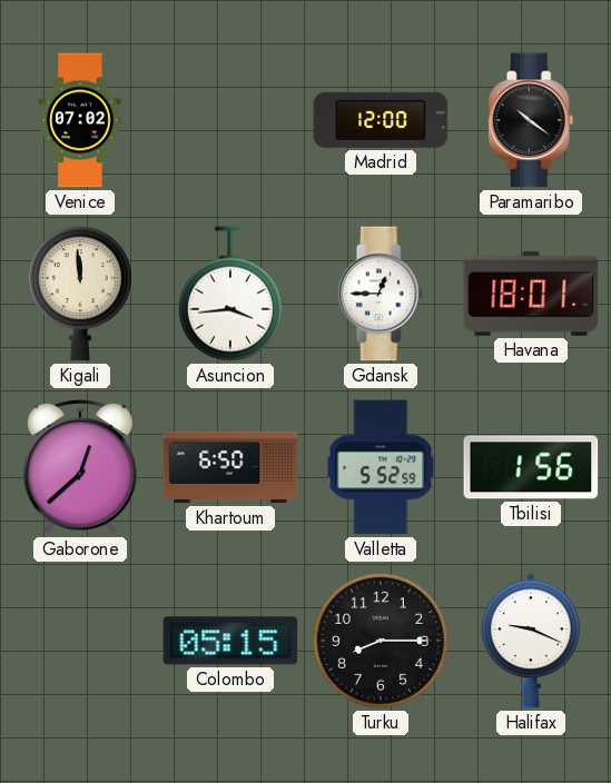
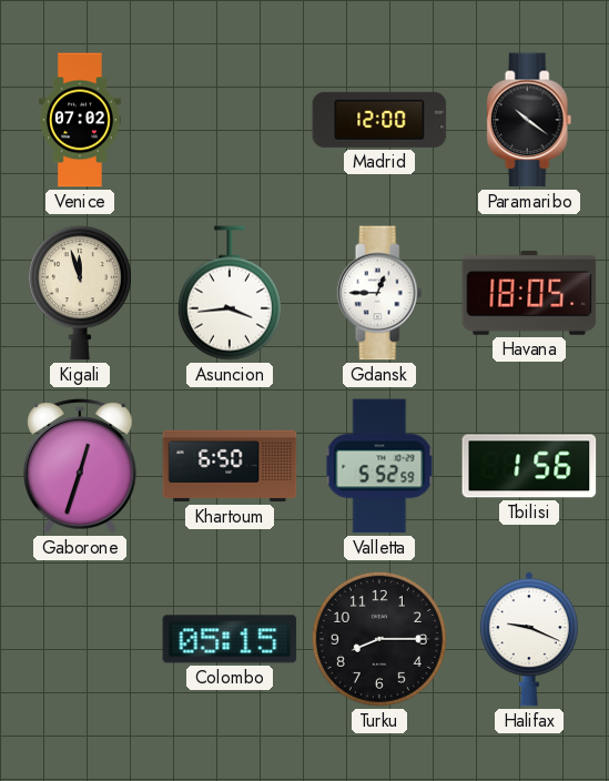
Kigali: 11:59 -> 11:57
Havana: 18:01 -> 18:05
Gaborone: 12:38 -> 12:33
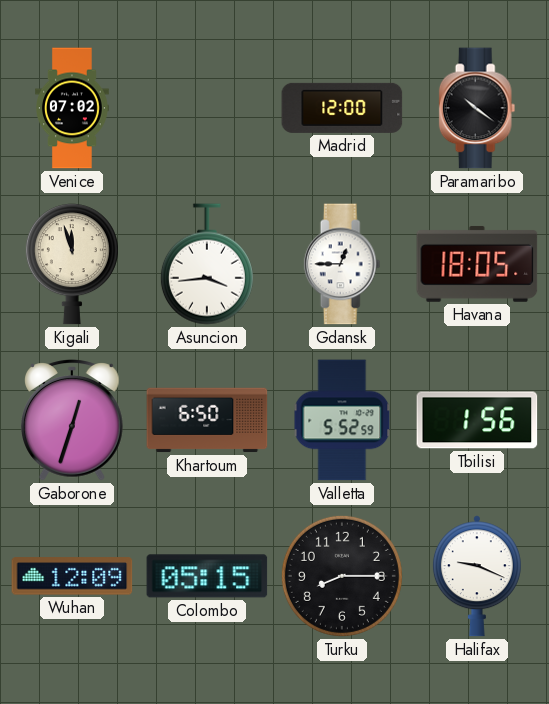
Wuhan: none -> 12:09
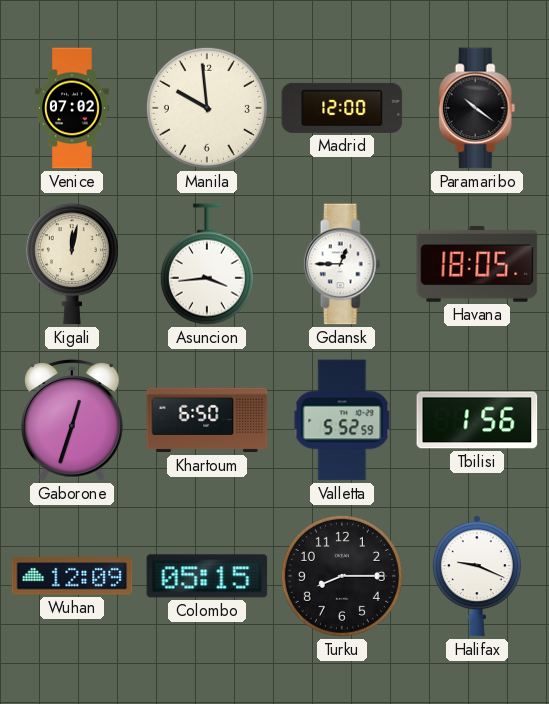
Manila: none -> 9:59
Kigali: 11:57 -> 12:02
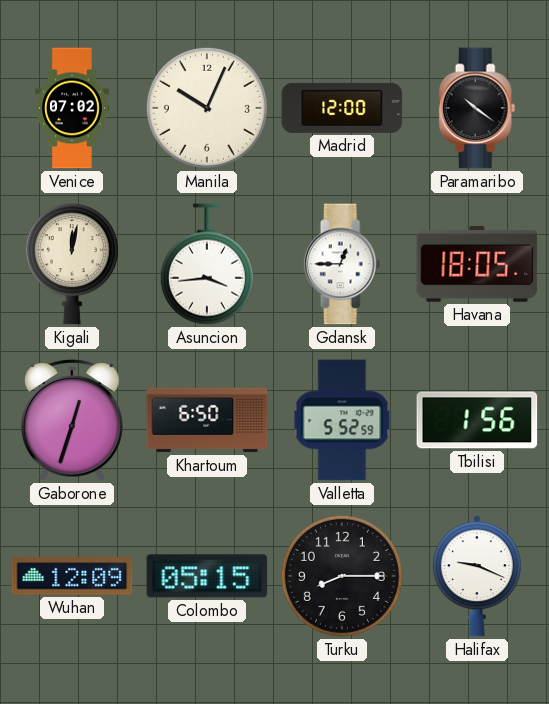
Manila: 9:59 -> 10:04
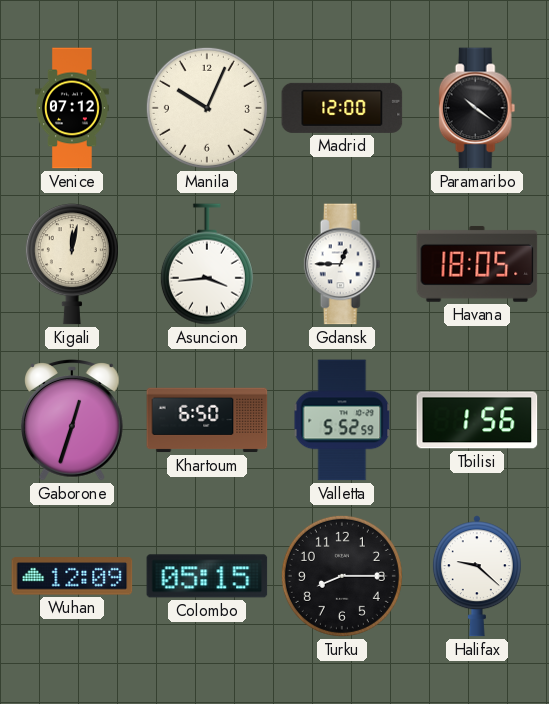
Venice: 07:02 -> 07:12
Halifax: 9:19 -> 9:22
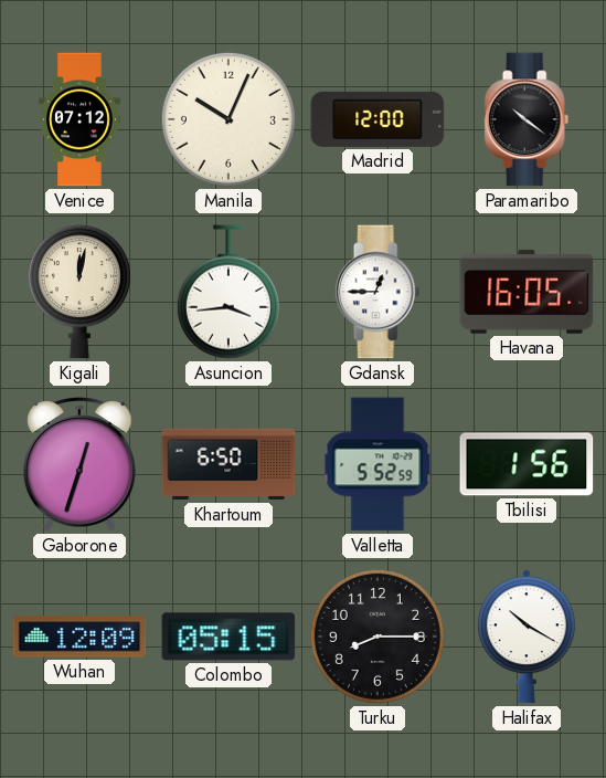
Havana: 18:05 -> 16:05
Halifax: 9:22 -> 10:20
